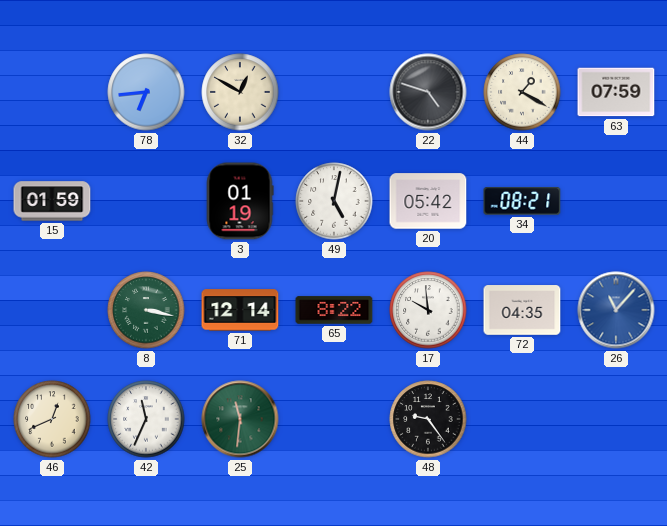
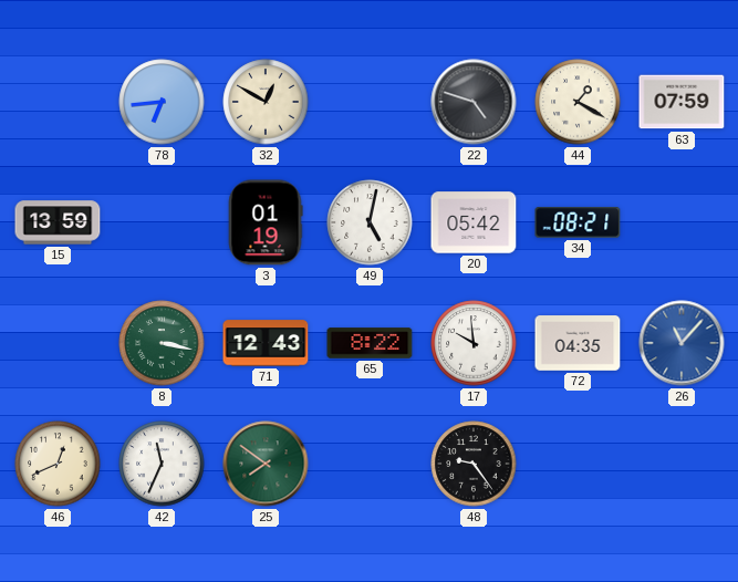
15: 01:59 -> 13:59
71: 12:14 -> 12:43
25: 11:31 -> 7:51
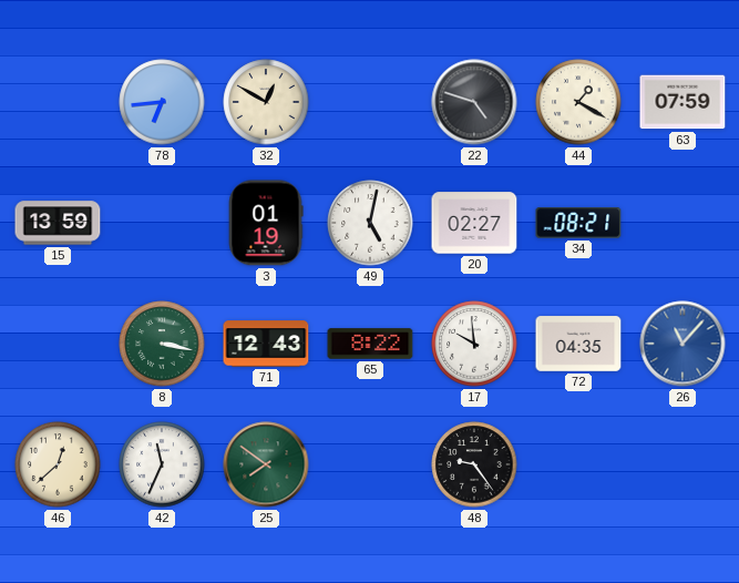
20: 05:42 -> 02:27
46: 12:41 -> 12:38
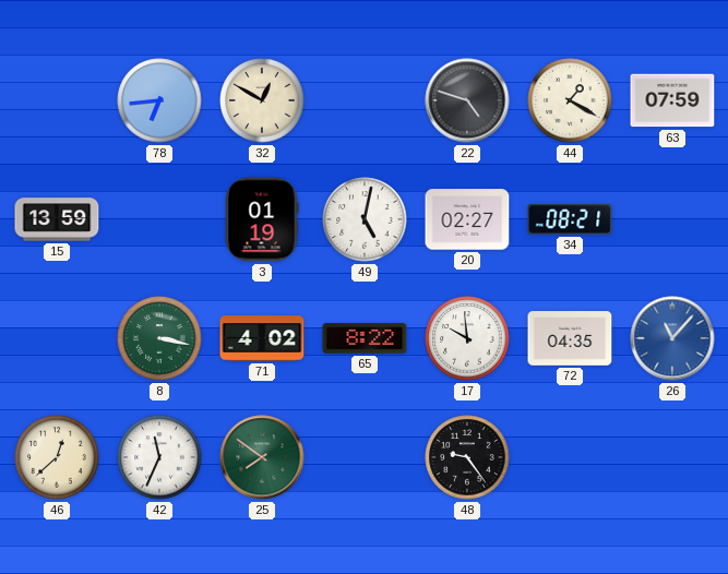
71: 12:43 -> 4:02
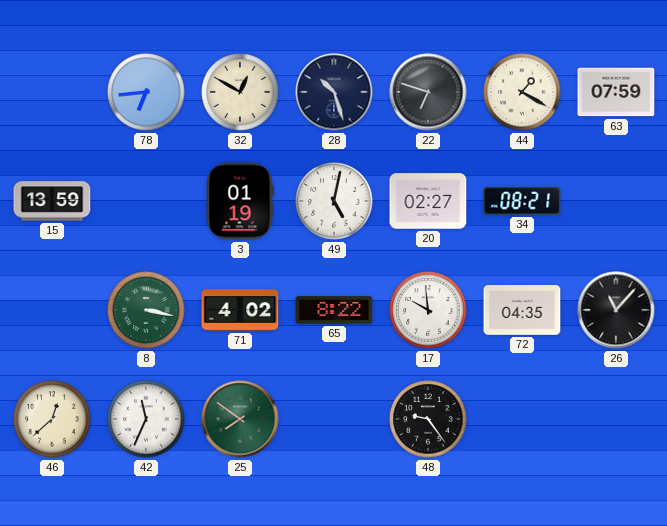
28: none -> 10:27
22: 4:48 -> 6:48
26 dial: blue -> black
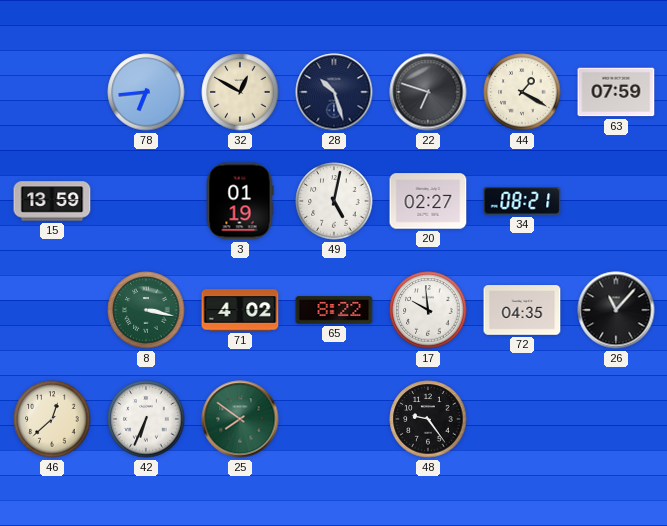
42: 11:34 -> 6:34
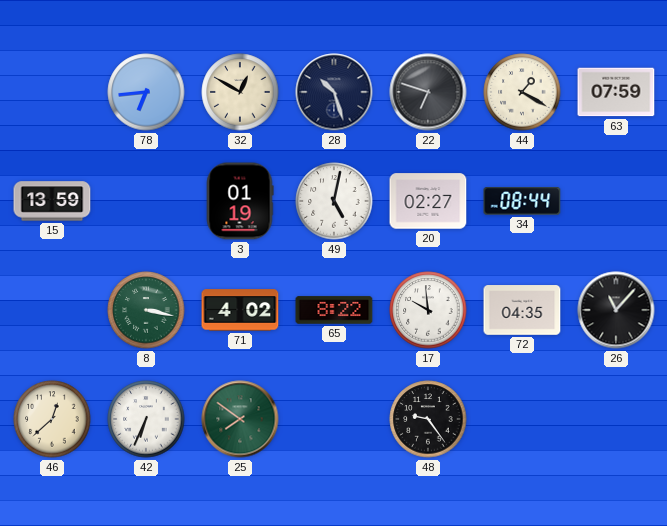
34: 08:21 -> 08:44
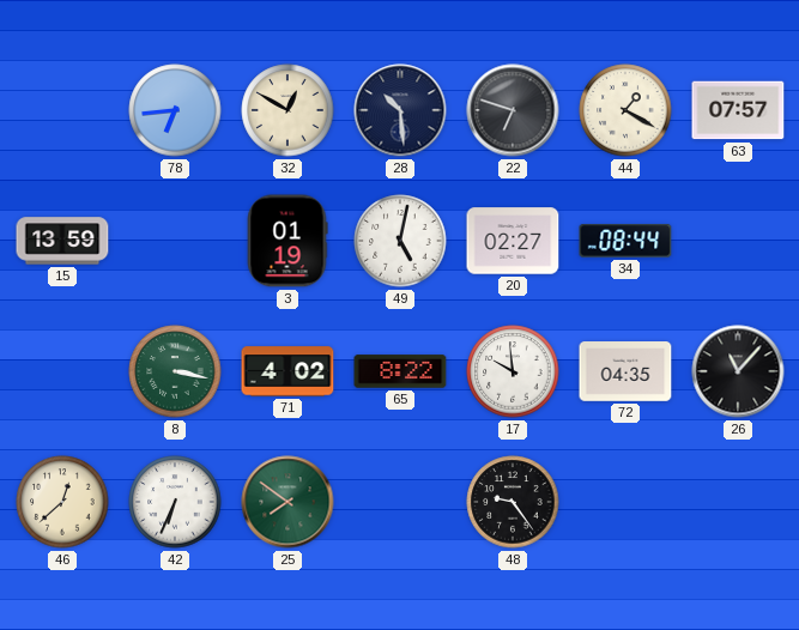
28: 10:27 -> 10:29
63: 07:59 -> 07:57
